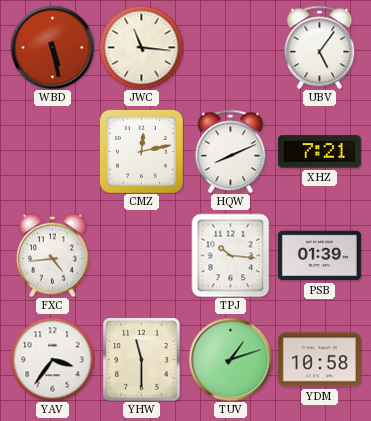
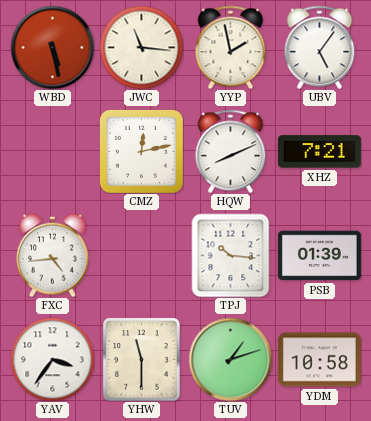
YYP: none -> 1:58
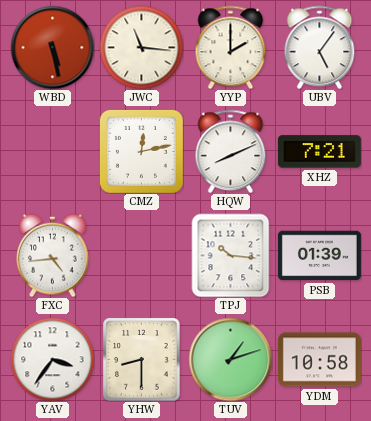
YYP: 1:58 -> 2:00
YHW: 11:30 -> 8:30
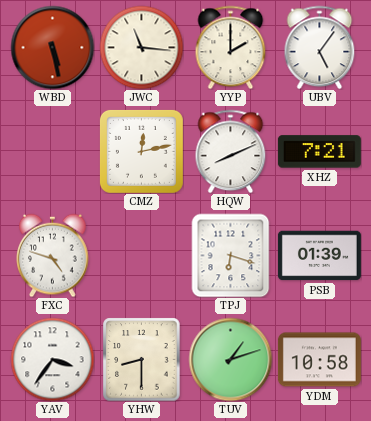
FXC: 4:44 -> 4:48
TPJ: 10:16 -> 6:18
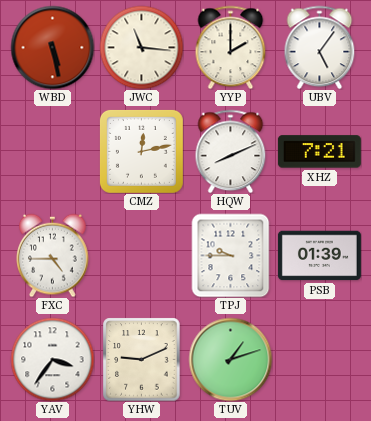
FXC: 4:48 -> 4:45
TPJ: 6:18 -> 9:45
YHW: 8:30 -> 9:11
YDM: 10:58 -> none
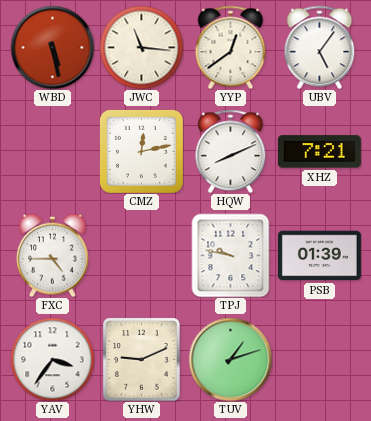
YYP: 2:00 -> 12:39
TPJ: 9:45 -> 9:47
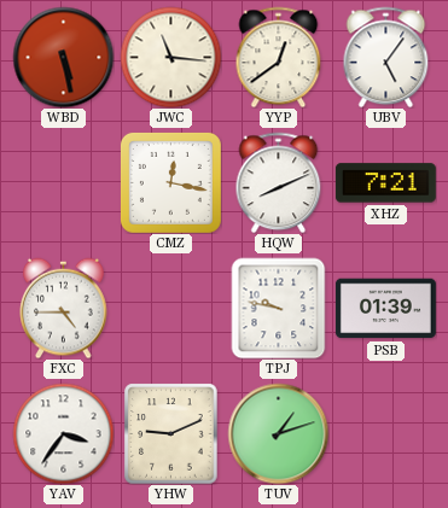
CMZ: 12:13 -> 12:17
